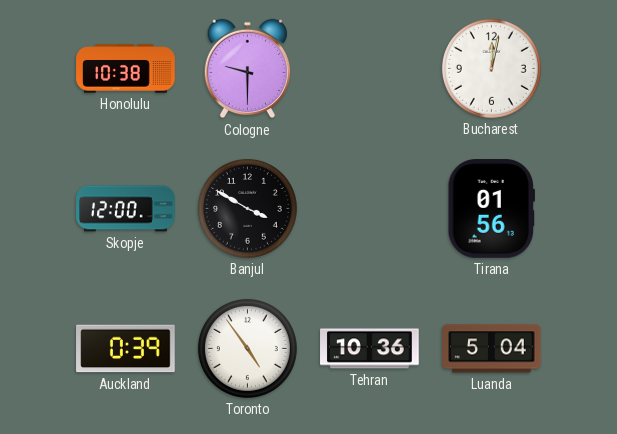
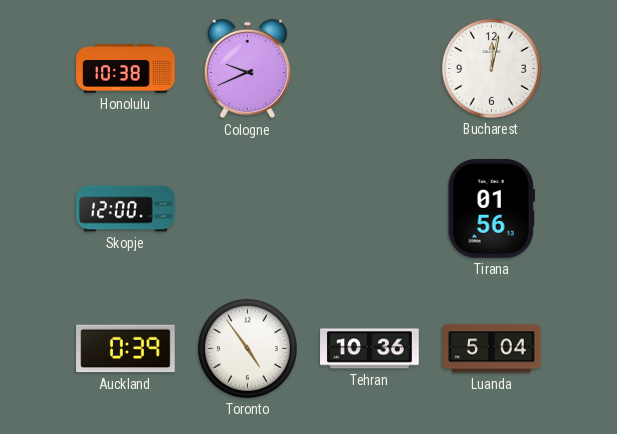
Cologne: 9:30 -> 9:41
Banjul: 3:50 -> none
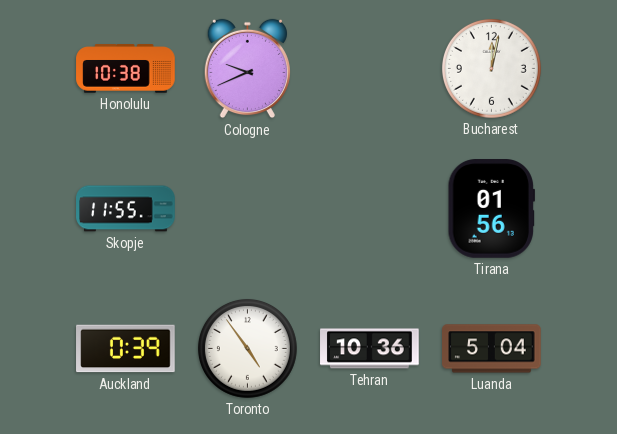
Skopje: 12:00 -> 11:55
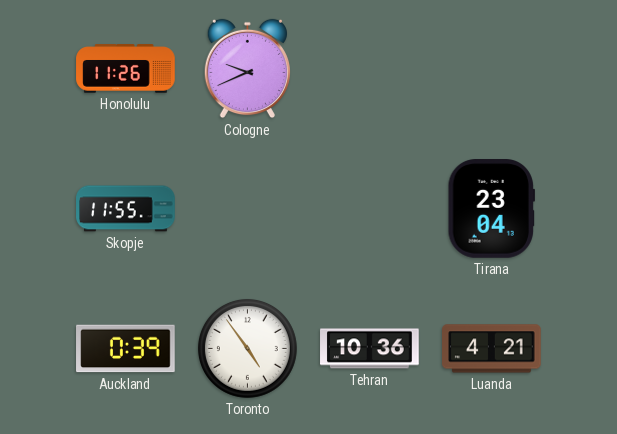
Honolulu: 10:38 -> 11:26
Bucharest: 12:02 -> none
Tirana: 01:56 -> 23:04
Luanda: 5:04 -> 4:21
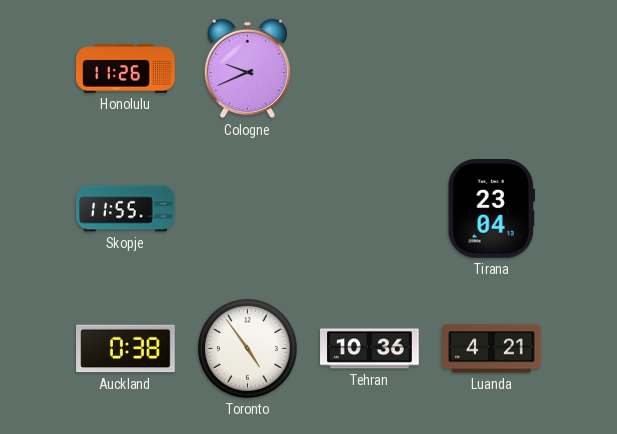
Auckland: 0:39 -> 0:38
